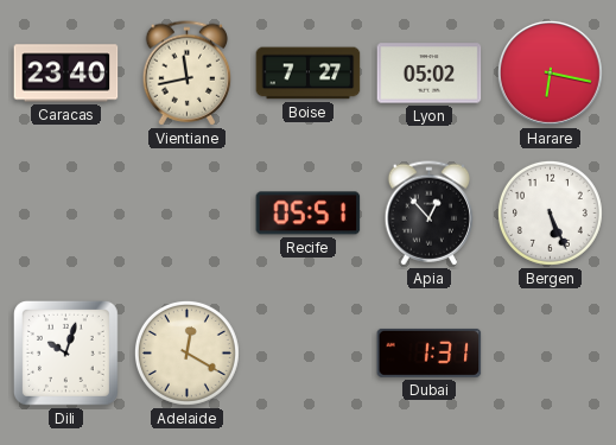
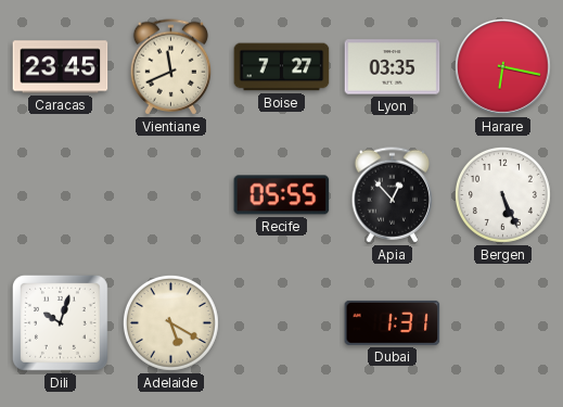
Caracas: 23:40 -> 23:45
Vientiane: 11:43 -> 11:41
Lyon: 05:02 -> 03:35
Recife: 05:51 -> 05:55
Adelaide: 12:20 -> 5:20
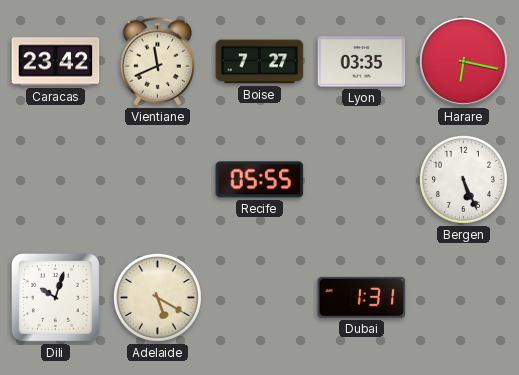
Caracas: 23:45 -> 23:42
Apia: 12:53 -> none
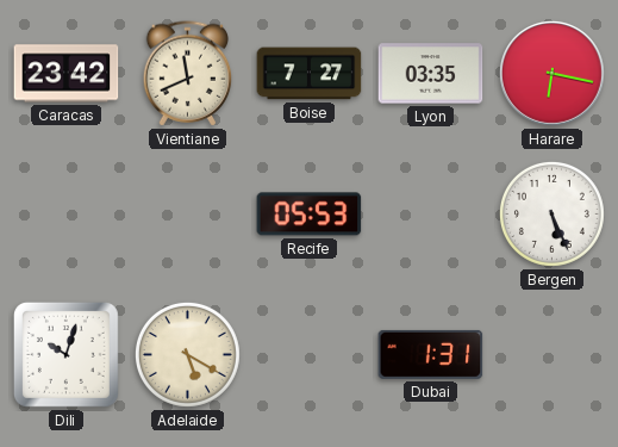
Recife: 05:55 -> 05:53
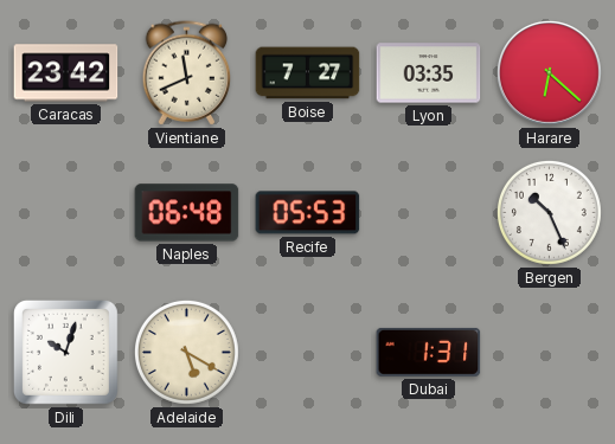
Harare: 6:17 -> 6:22
Naples: none -> 06:48
Bergen: 5:26 -> 10:26
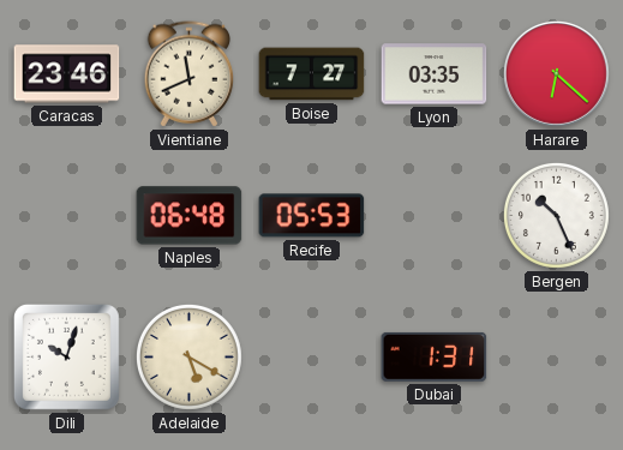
Caracas: 23:42 -> 23:46
